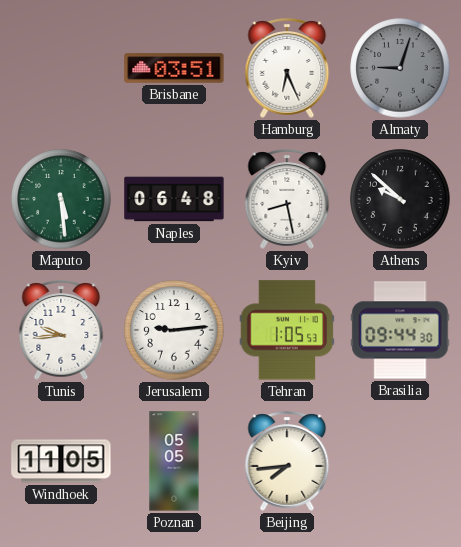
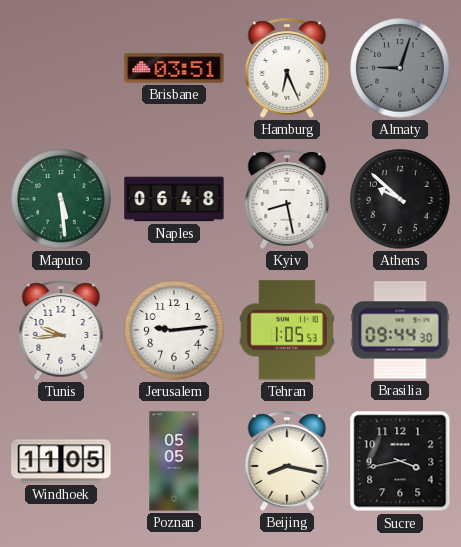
Beijing: 7:44 -> 8:17
Sucre: none -> 3:43
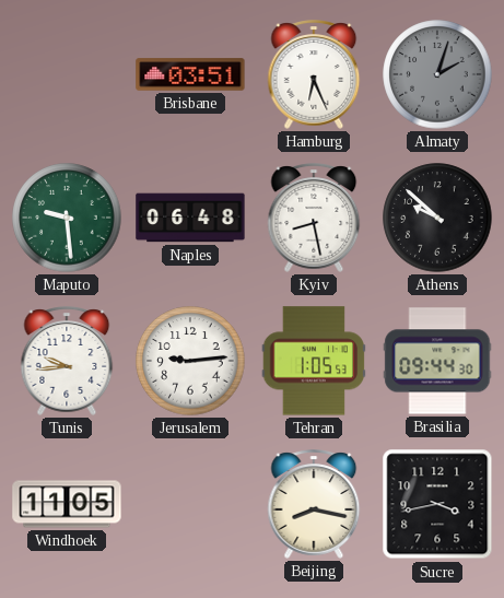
Almaty: 9:03 -> 2:03
Maputo: 5:29 -> 9:29
Poznan: 05:05 -> none
